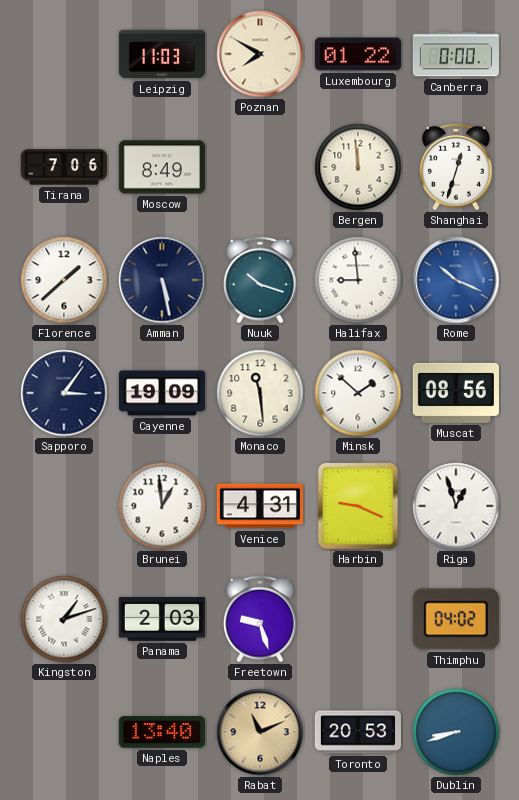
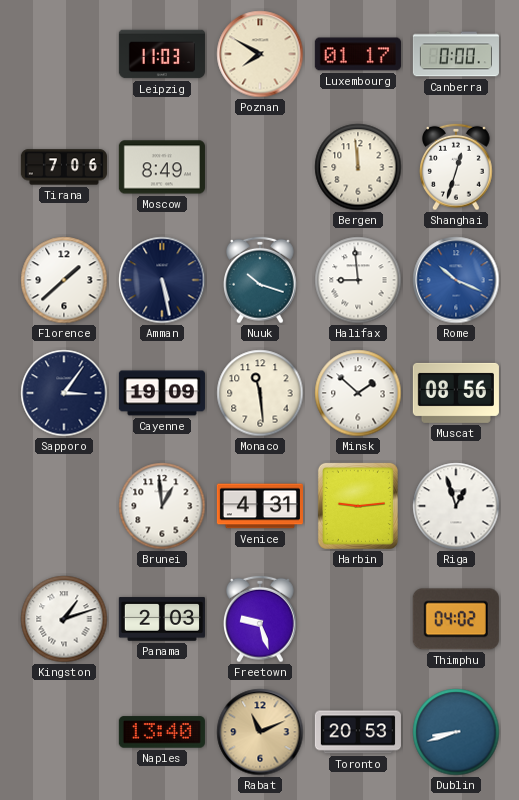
Luxembourg: 01:22 -> 01:17
Harbin: 9:19 -> 9:14
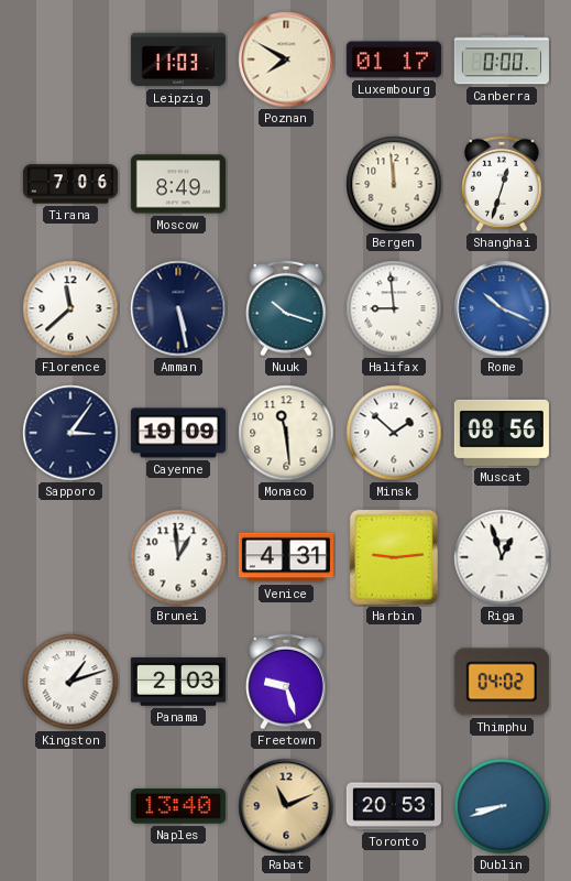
Florence: 1:38 -> 11:38
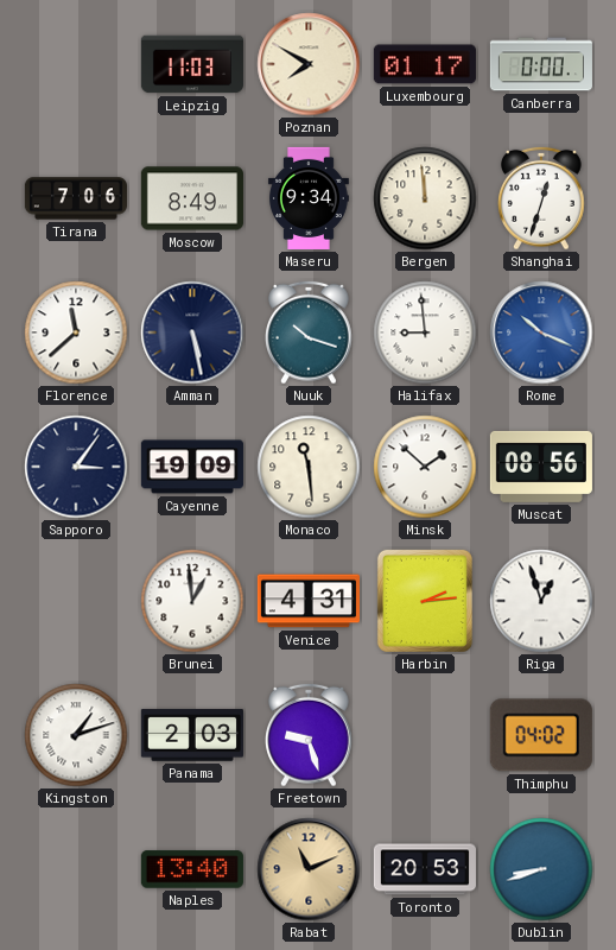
Maseru: none -> 9:34
Harbin: 9:14 -> 2:14
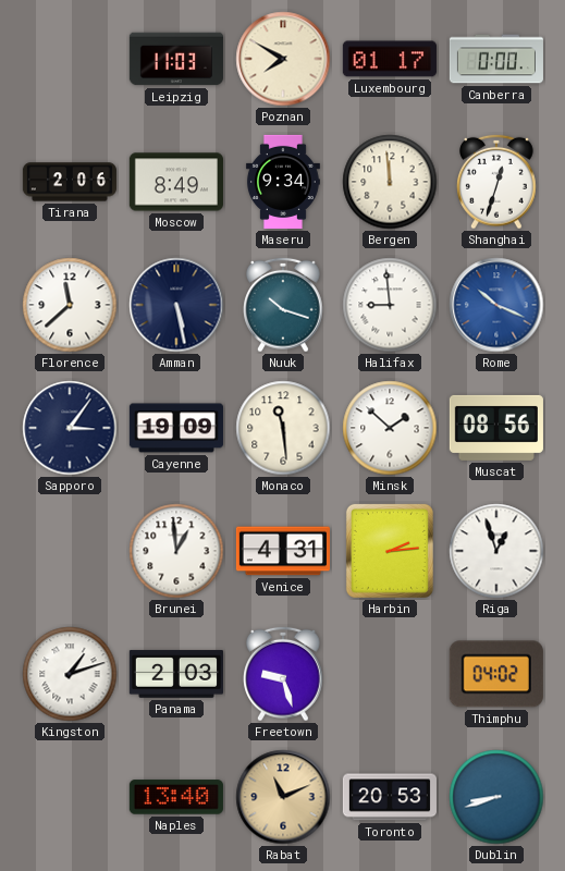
Tirana: 7:06 -> 2:06
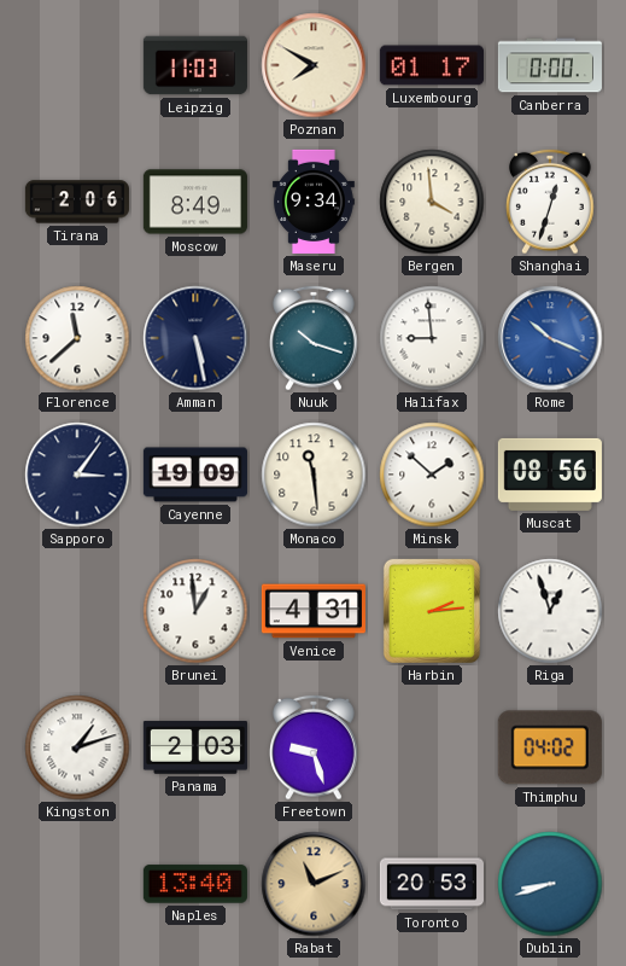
Bergen: 11:59 -> 3:59
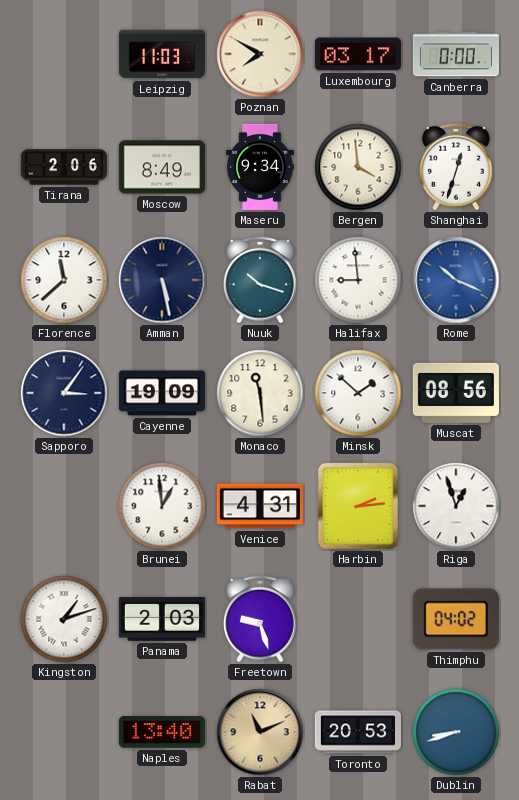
Luxembourg: 01:17 -> 03:17
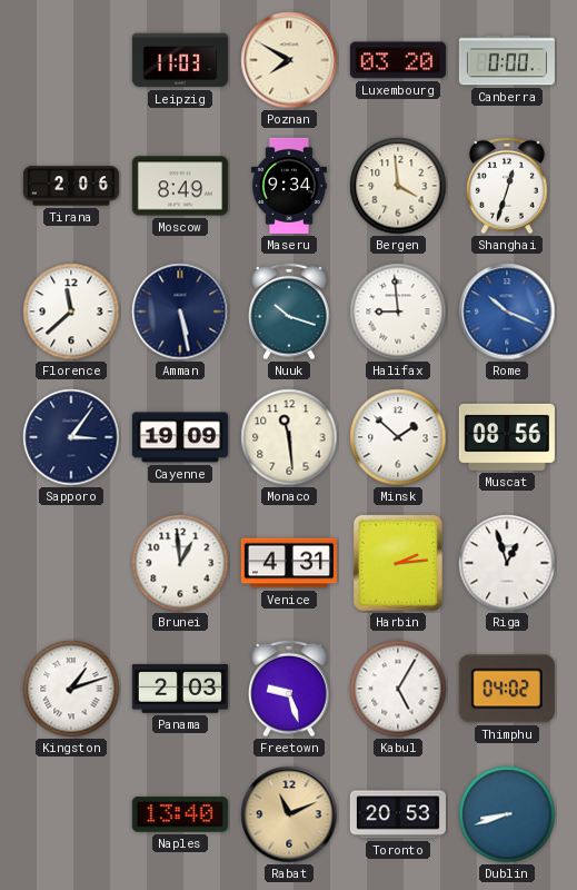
Luxembourg: 03:17 -> 03:20
Kabul: none -> 5:05
